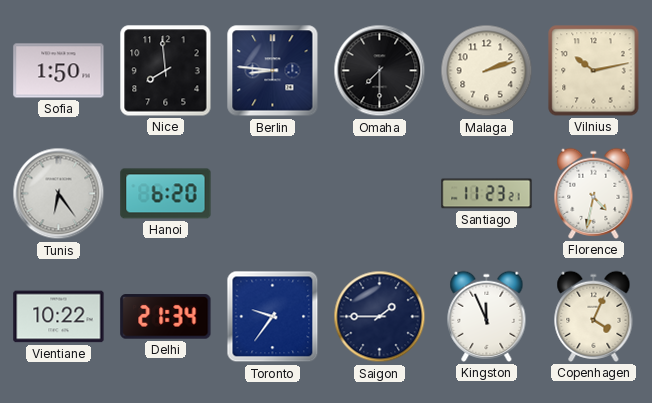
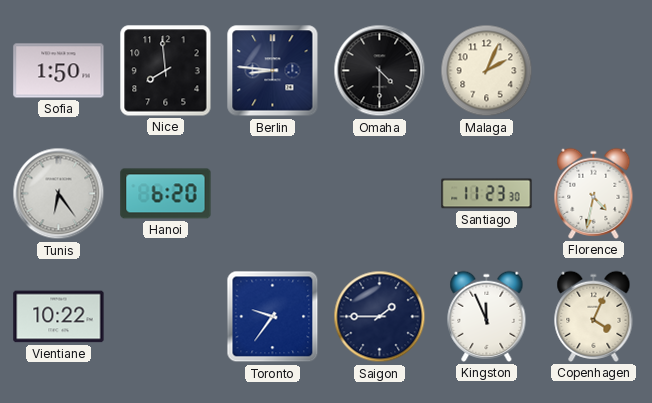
Omaha: 7:30 -> 4:30
Malaga: 2:12 -> 2:04
Vilnius: 10:13 -> none
Santiago: 11:23:21 -> 11:23:30
Delhi: 21:34 -> none
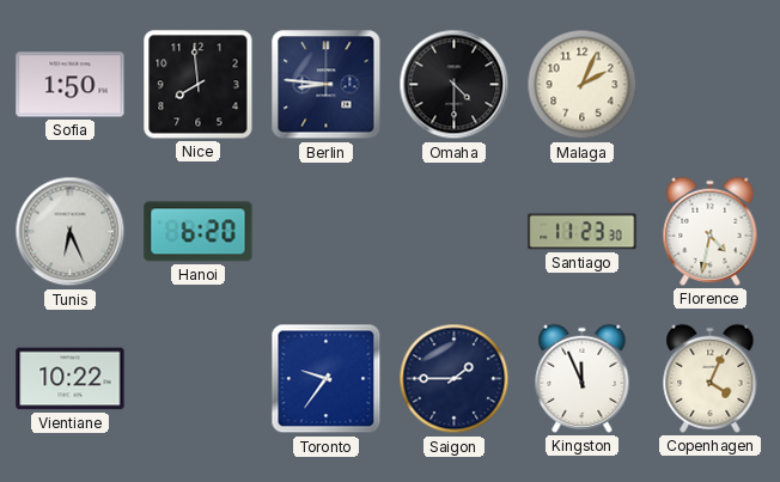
Tunis: 6:24 -> 6:26
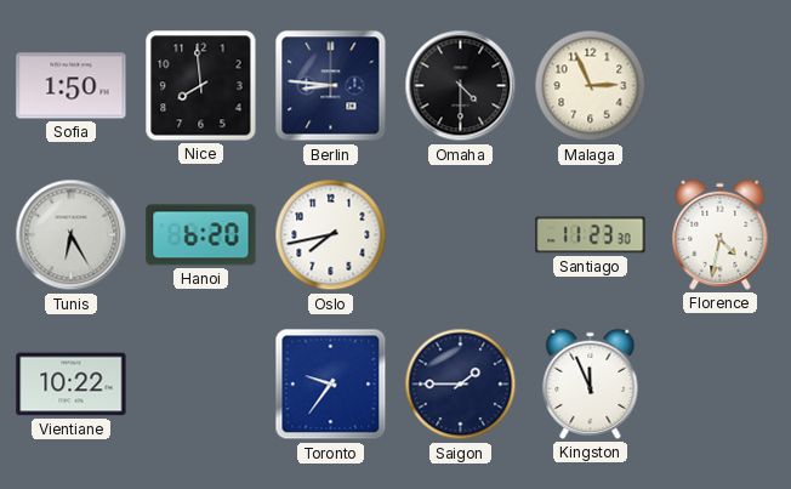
Malaga: 2:04 -> 2:56
Tunis: 6:26 -> 6:25
Oslo: none -> 7:43
Copenhagen: 4:04 -> none
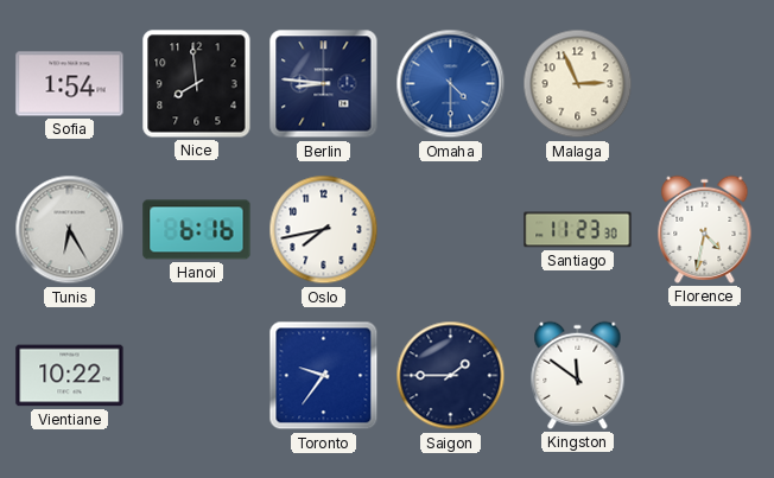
Sofia: 1:50 -> 1:54
Omaha dial: black -> blue
Hanoi: 6:20 -> 6:16
Kingston: 11:56 -> 11:51
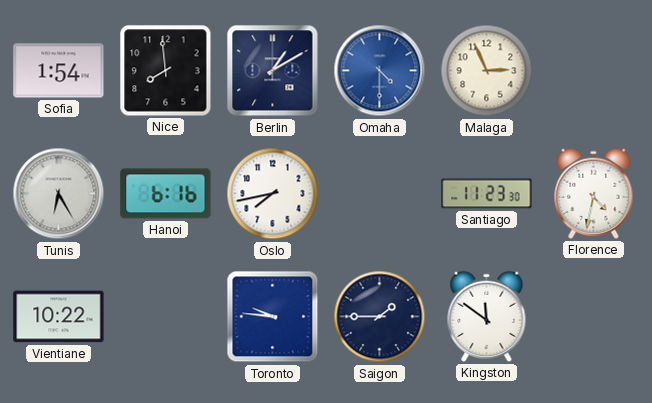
Berlin: 8:46 -> 1:10
Toronto: 9:36 -> 9:46
